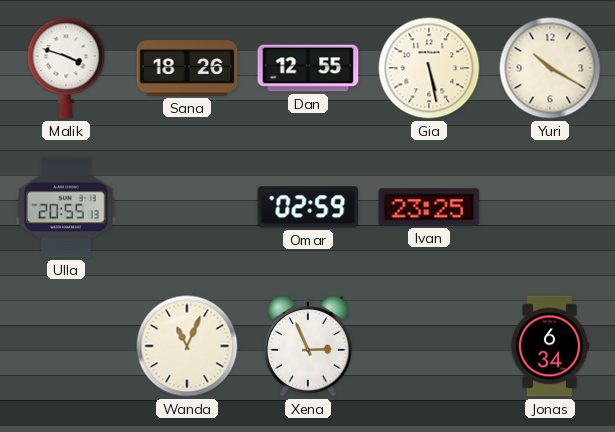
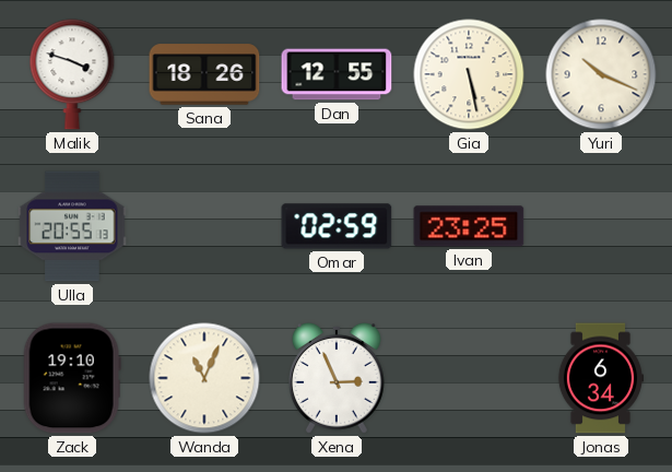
Yuri: 10:20 -> 10:19
Zack: none -> 19:10
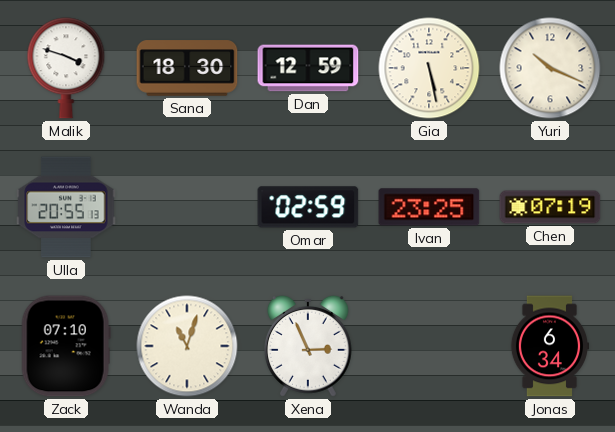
Sana: 18:26 -> 18:30
Dan: 12:55 -> 12:59
Chen: none -> 07:19
Zack: 19:10 -> 07:10
Wanda: 11:04 -> 11:03
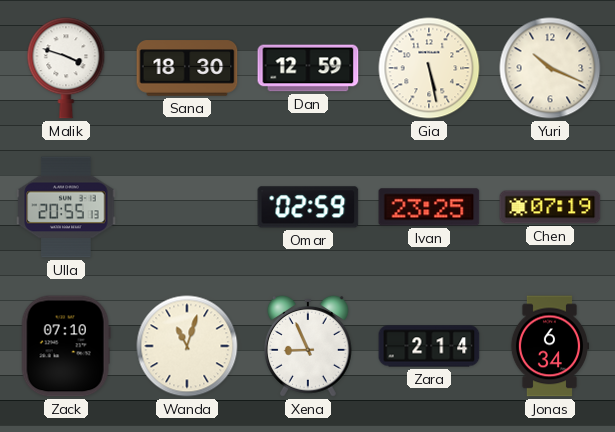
Xena: 2:56 -> 8:56
Zara: none -> 2:14
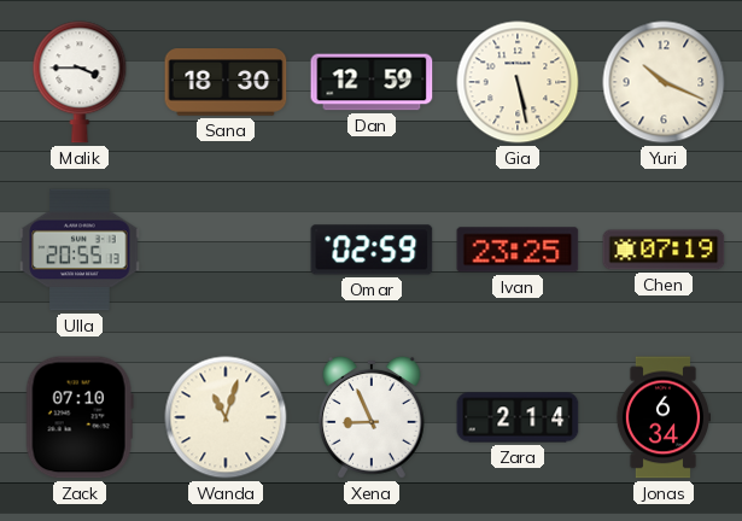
Malik: 3:48 -> 3:45
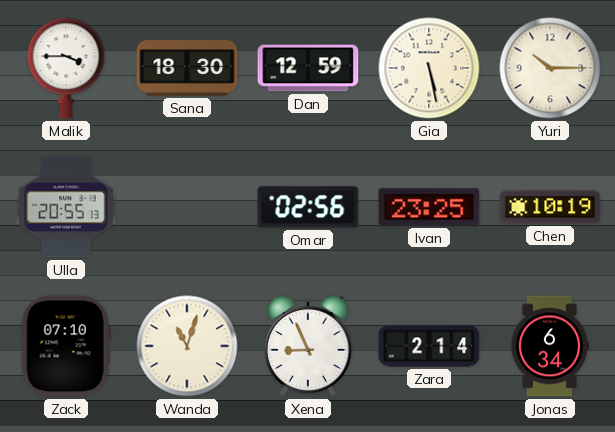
Yuri: 10:19 -> 10:15
Omar: 02:59 -> 02:56
Chen: 07:19 -> 10:19
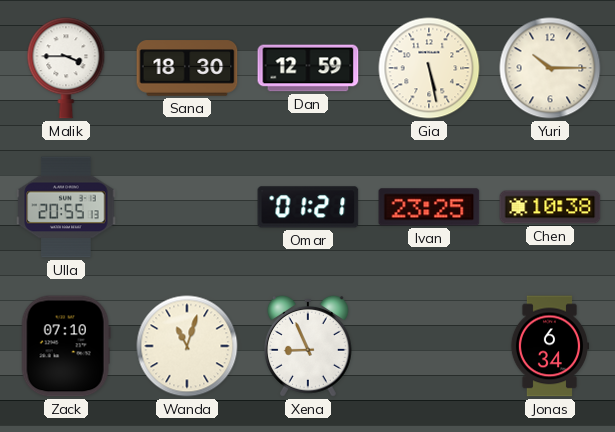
Omar: 02:56 -> 01:21
Chen: 10:19 -> 10:38
Zara: 2:14 -> none
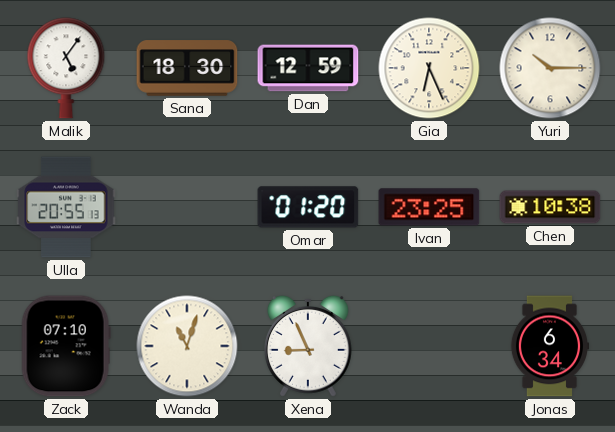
Malik: 3:45 -> 5:06
Gia: 5:28 -> 6:26
Omar: 01:21 -> 01:20
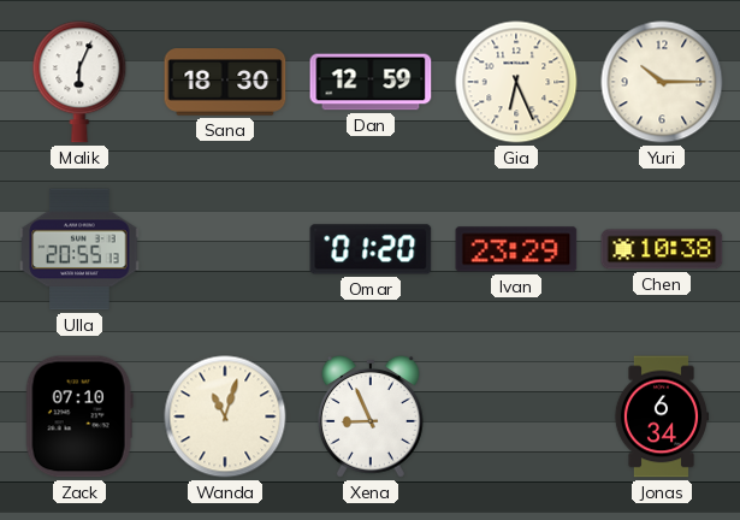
Malik: 5:06 -> 6:04
Ivan: 23:25 -> 23:29
